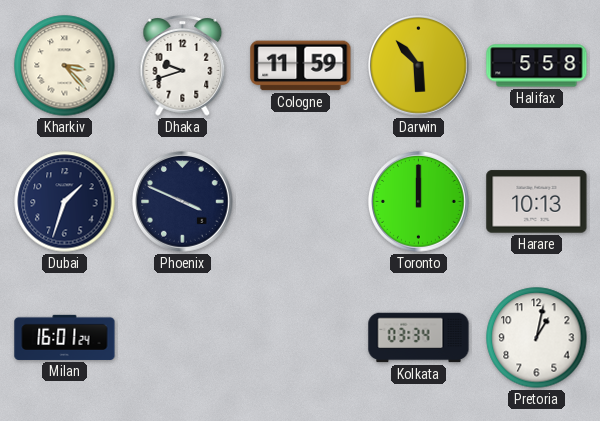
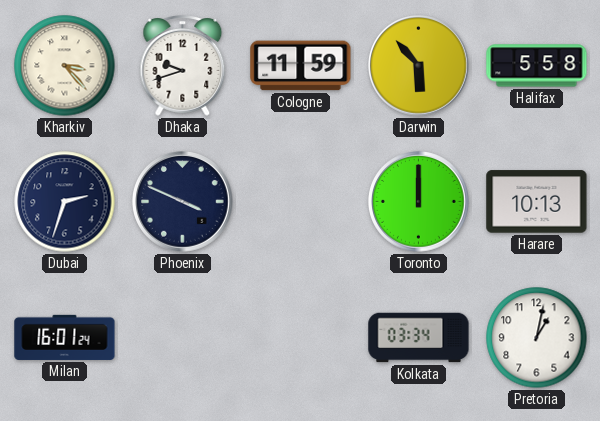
Dubai: 1:33 -> 2:33
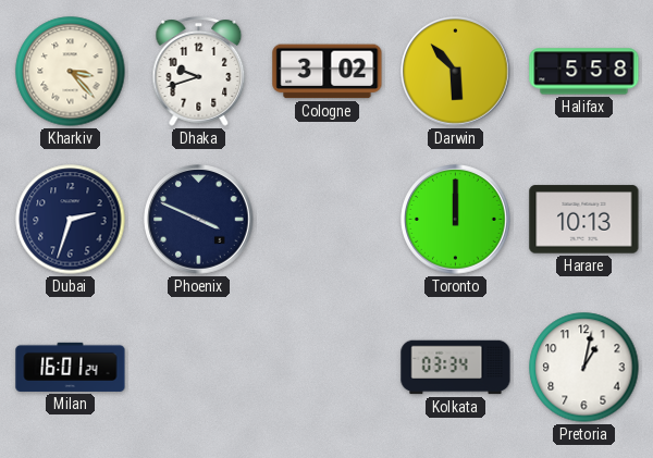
Cologne: 11:59 -> 3:02
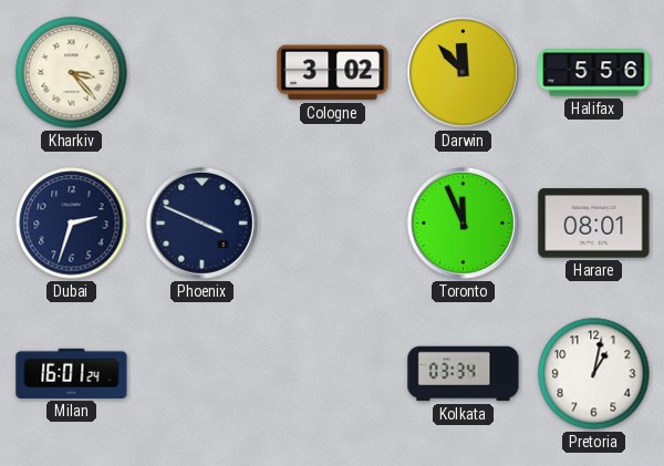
Dhaka: 9:42 -> none
Darwin: 5:53 -> 11:53
Halifax: 5:58 -> 5:56
Toronto: 12:00 -> 11:56
Harare: 10:13 -> 08:01
